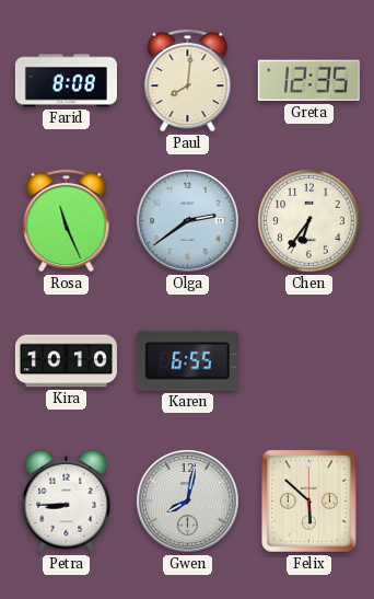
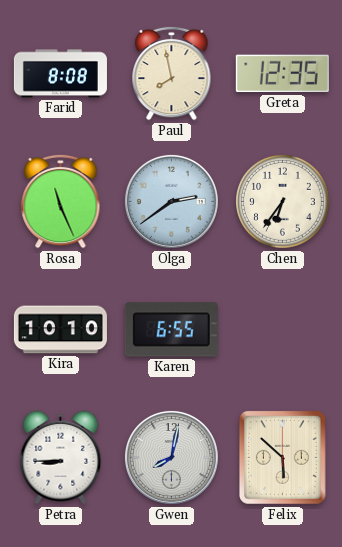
Paul: 8:01 -> 7:58
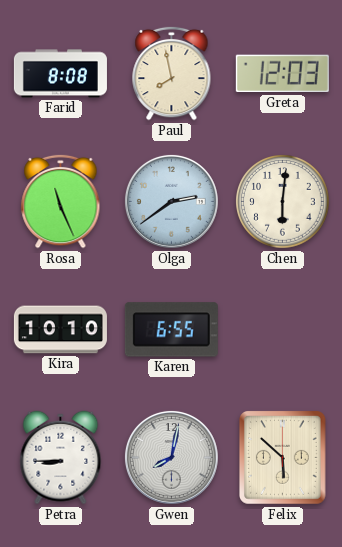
Greta: 12:35 -> 12:03
Chen: 6:36 -> 6:01
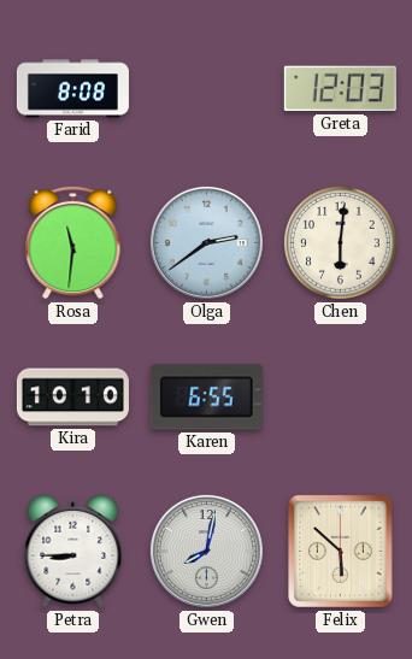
Paul: 7:58 -> none
Rosa: 11:26 -> 11:31
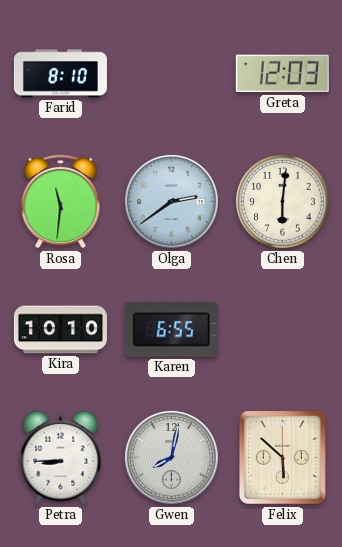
Farid: 8:08 -> 8:10
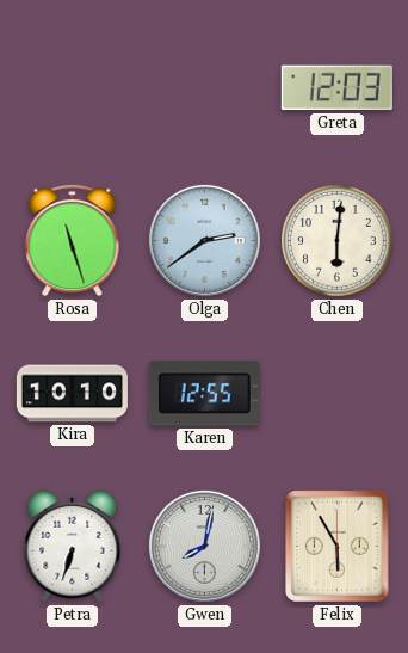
Farid: 8:10 -> none
Rosa: 11:31 -> 11:27
Karen: 6:55 -> 12:55
Petra: 8:45 -> 6:33
Felix: 5:52 -> 5:55
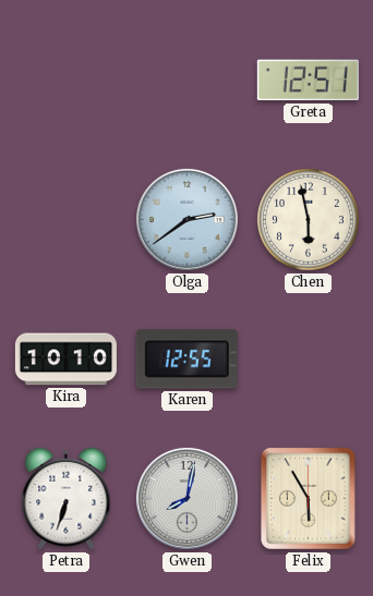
Greta: 12:03 -> 12:51
Rosa: 11:27 -> none
Chen: 6:01 -> 5:58
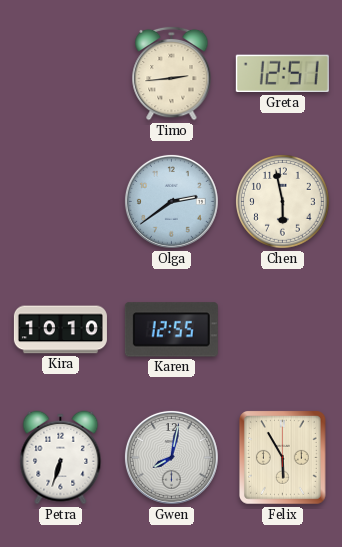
Timo: none -> 2:44
